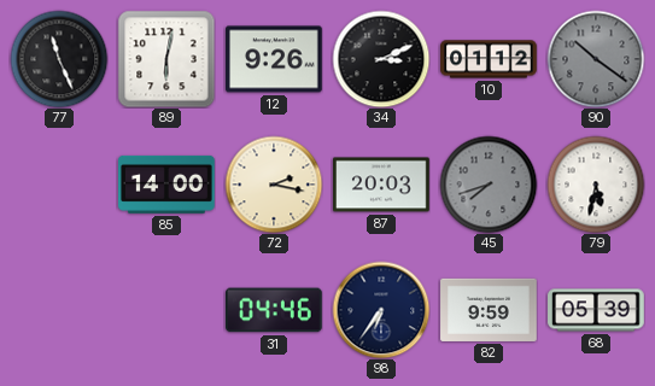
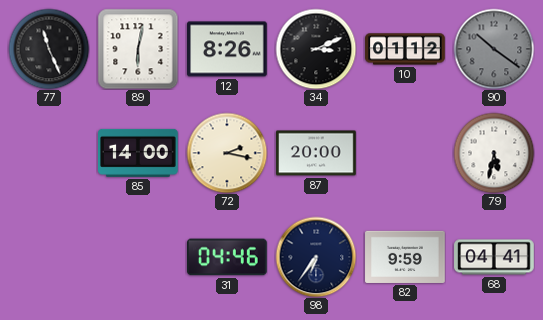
12: 9:26 -> 8:26
87: 20:03 -> 20:00
45: 7:42 -> none
68: 05:39 -> 04:41
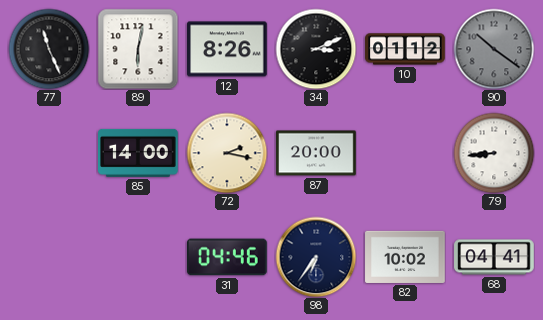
79: 5:32 -> 8:44
82: 9:59 -> 10:02
